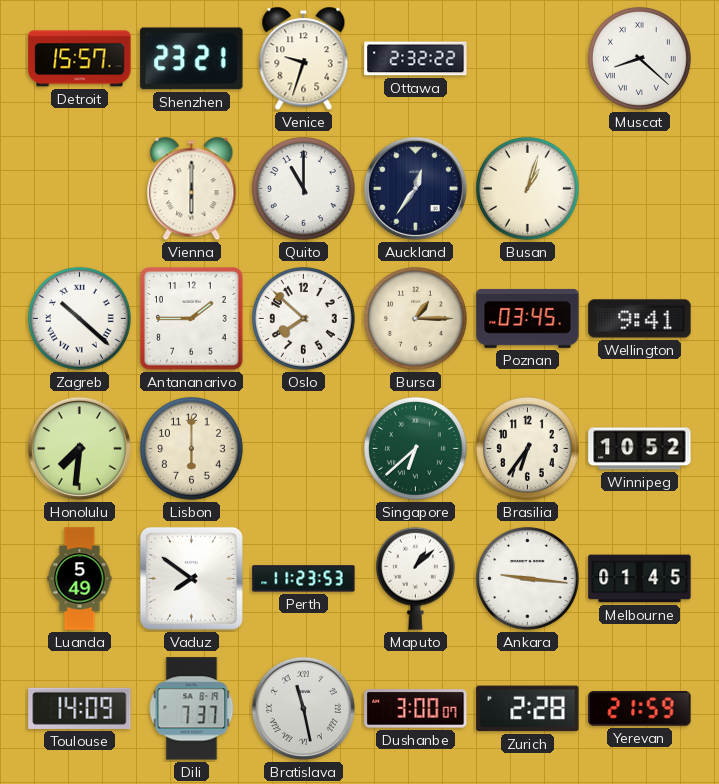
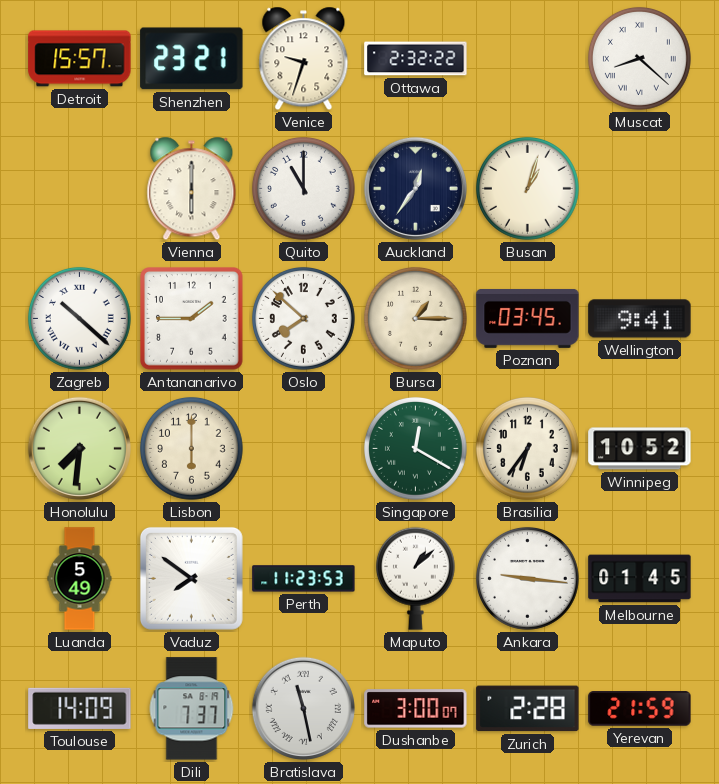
Singapore: 6:38 -> 12:20
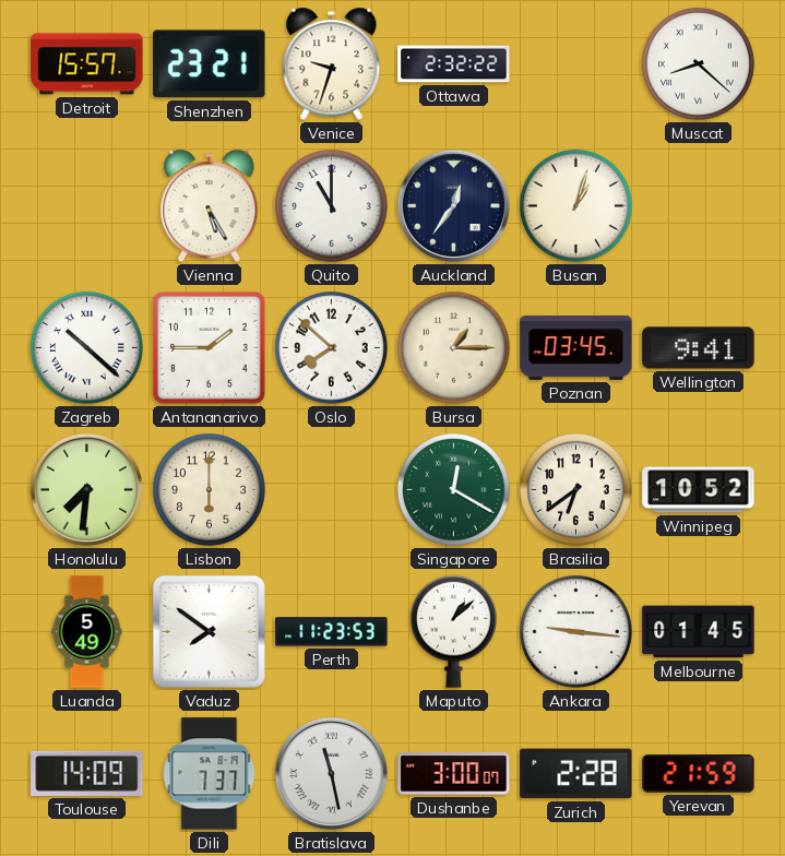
Vienna: 6:00 -> 5:25
Brasilia: 6:36 -> 6:39
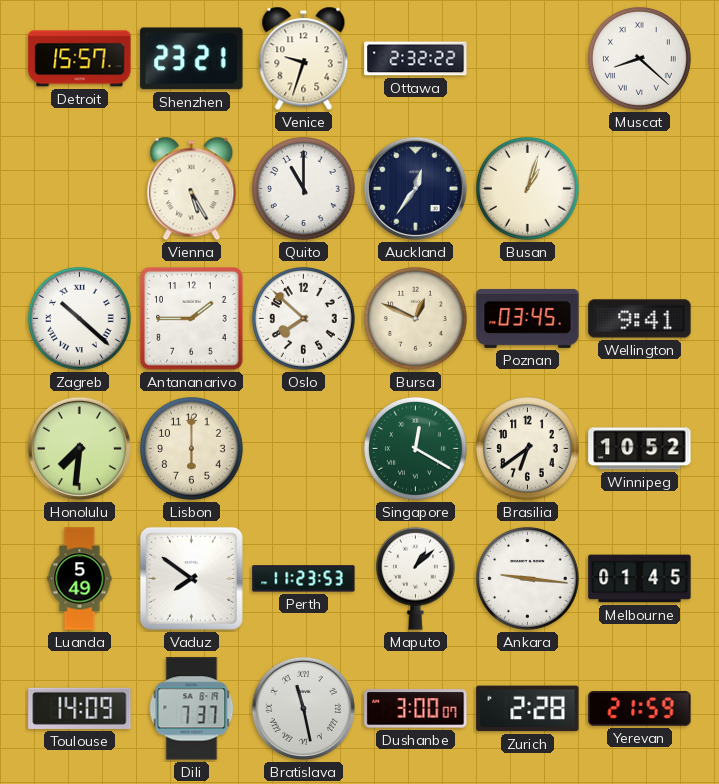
Bursa: 1:15 -> 12:49
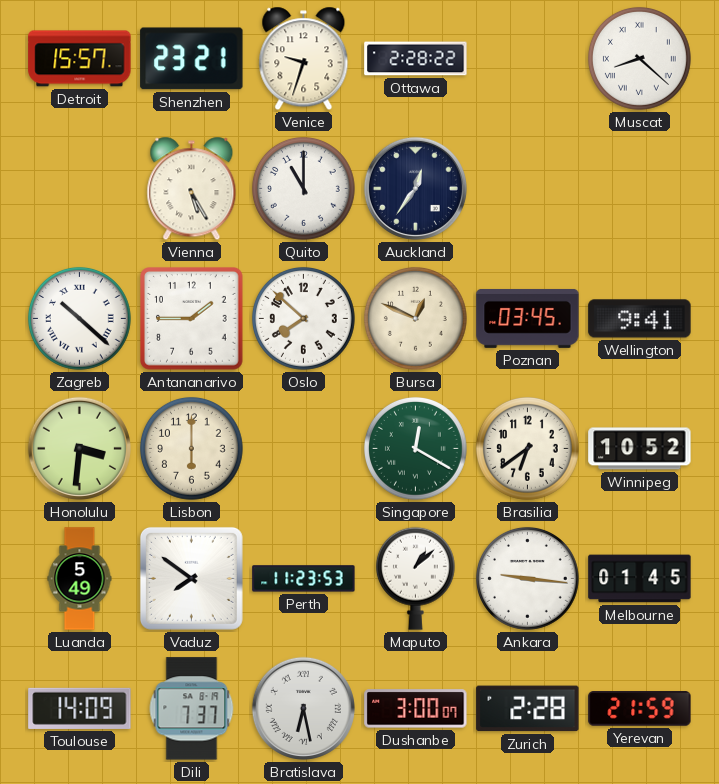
Ottawa: 2:32 -> 2:28
Busan: 1:03 -> none
Honolulu: 7:31 -> 3:31
Bratislava: 11:28 -> 6:28
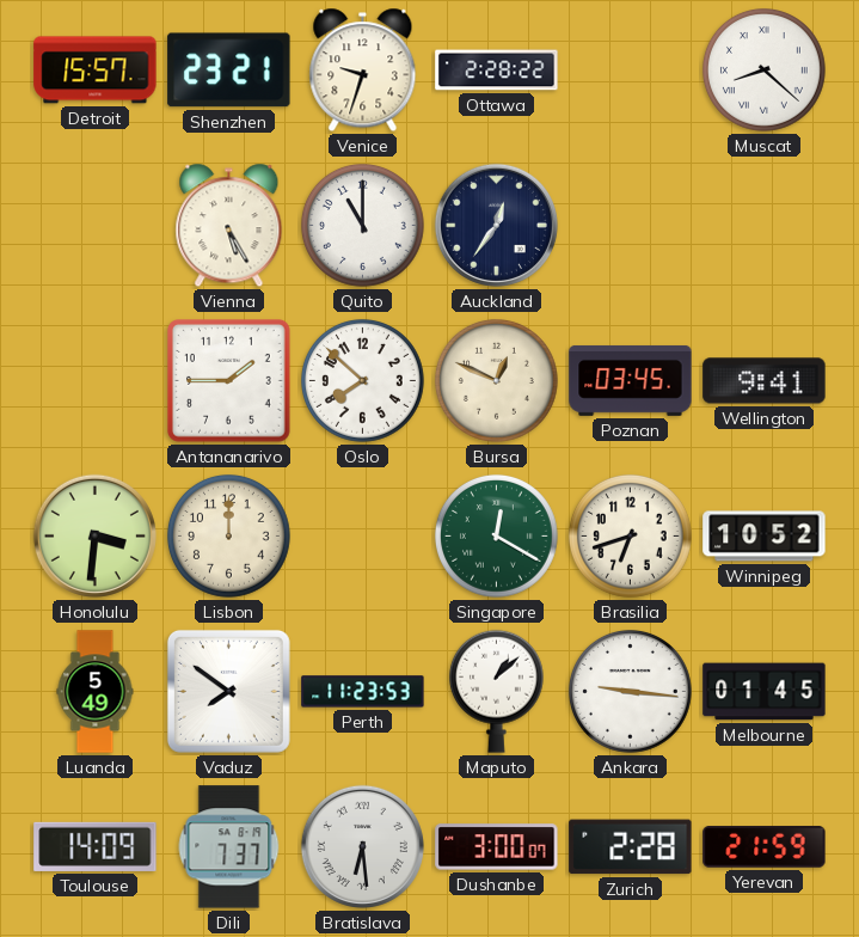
Zagreb: 10:22 -> none
Lisbon: 6:00 -> 12:00
Brasilia: 6:39 -> 6:42
Bratislava: 6:28 -> 6:29
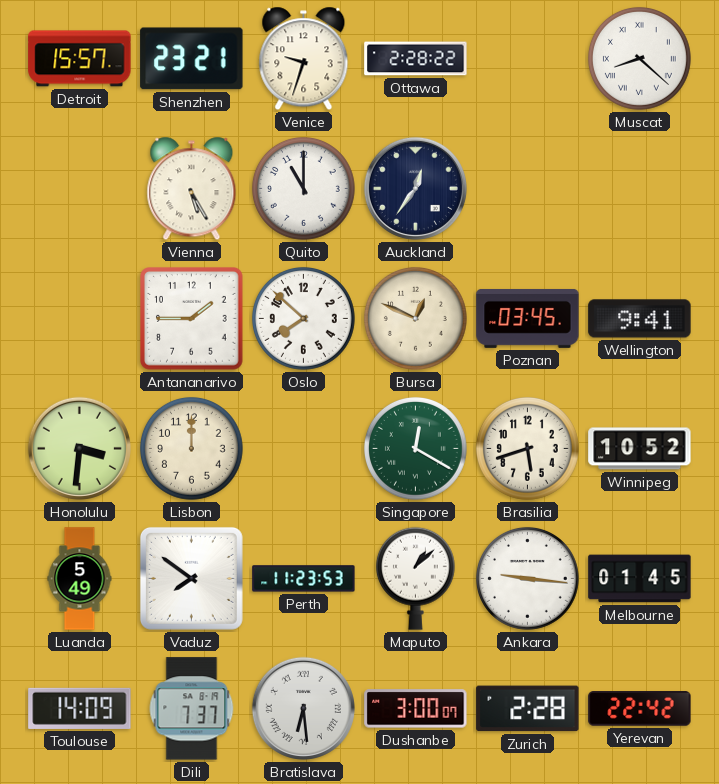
Brasilia: 6:42 -> 5:42
Yerevan: 21:59 -> 22:42
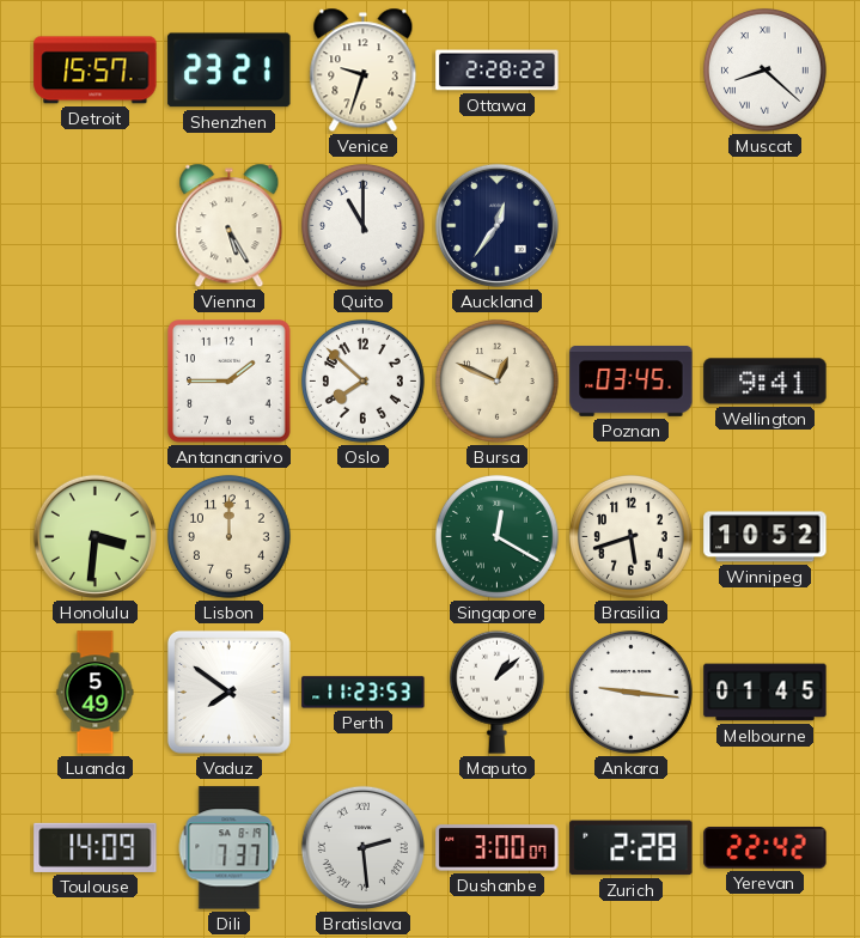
Bratislava: 6:29 -> 2:29
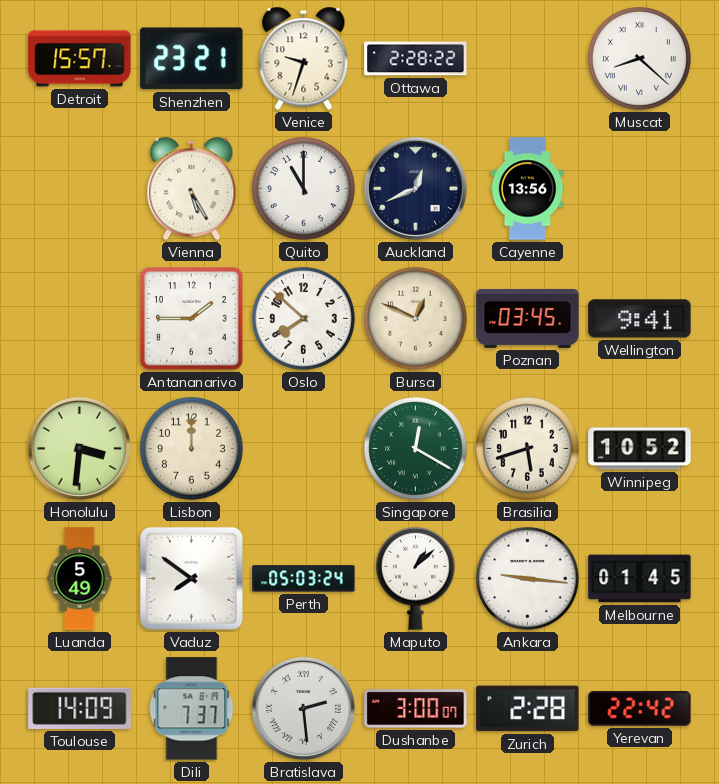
Auckland: 12:36 -> 12:41
Cayenne: none -> 13:56
Perth: 11:23 -> 05:03
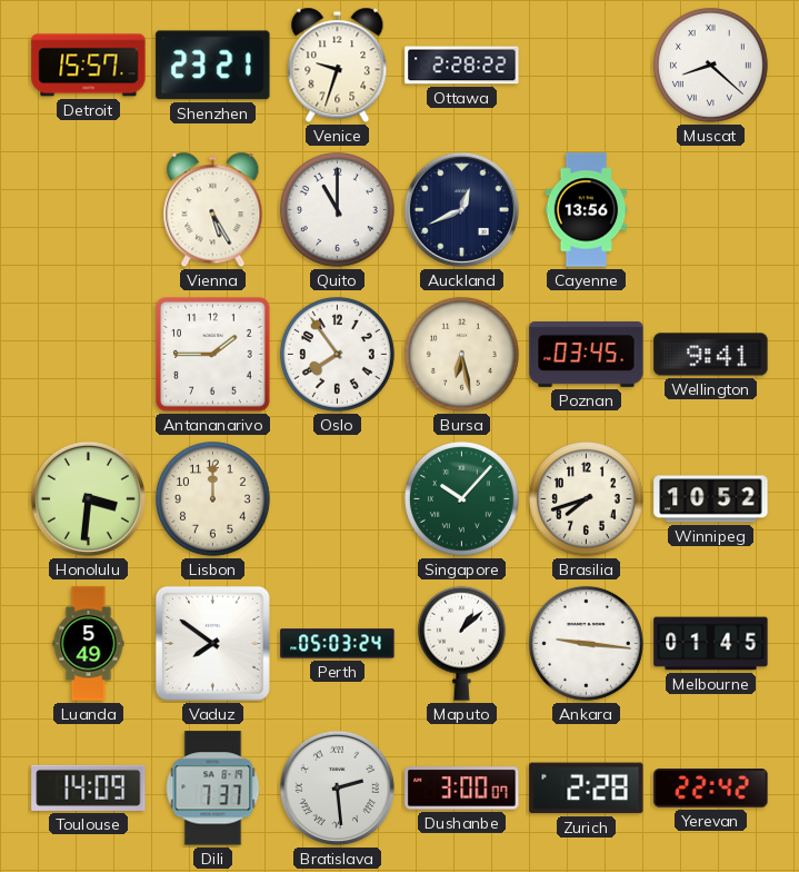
Oslo: 7:52 -> 7:54
Bursa: 12:49 -> 6:28
Singapore: 12:20 -> 10:07
Brasilia: 5:42 -> 7:42
